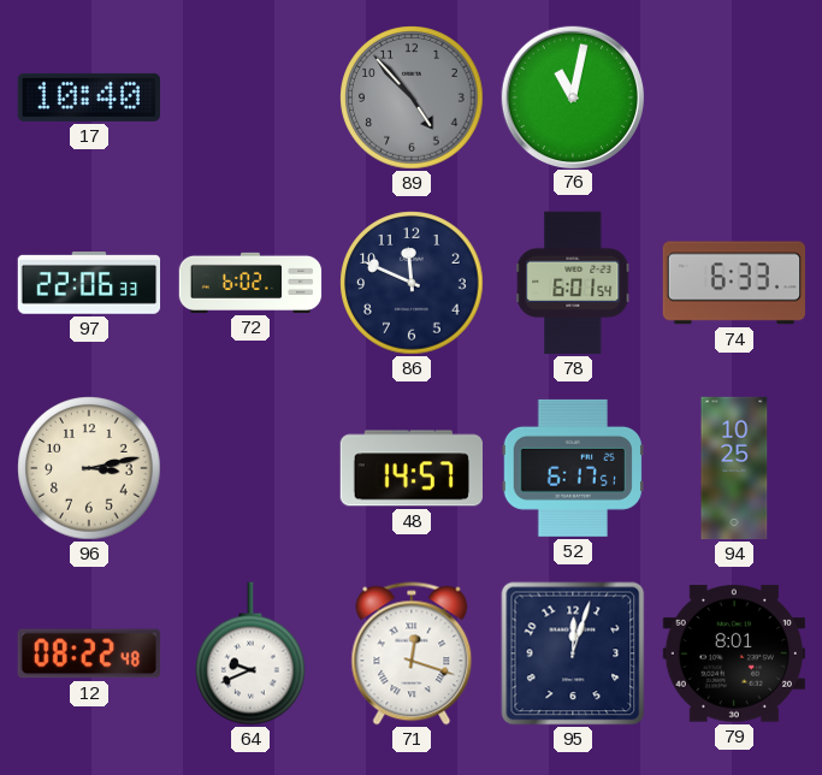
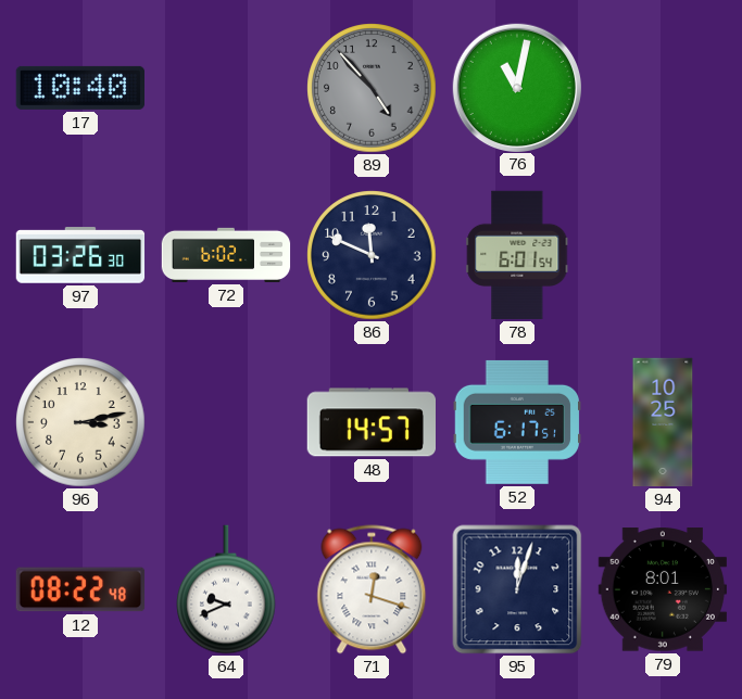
97: 22:06 -> 03:26
74: 6:33 -> none
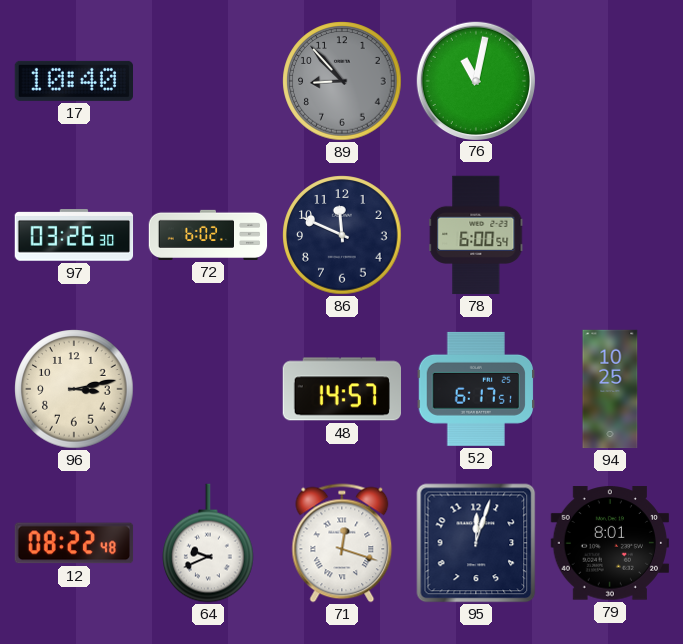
89: 4:53 -> 8:53
78: 6:01 -> 6:00
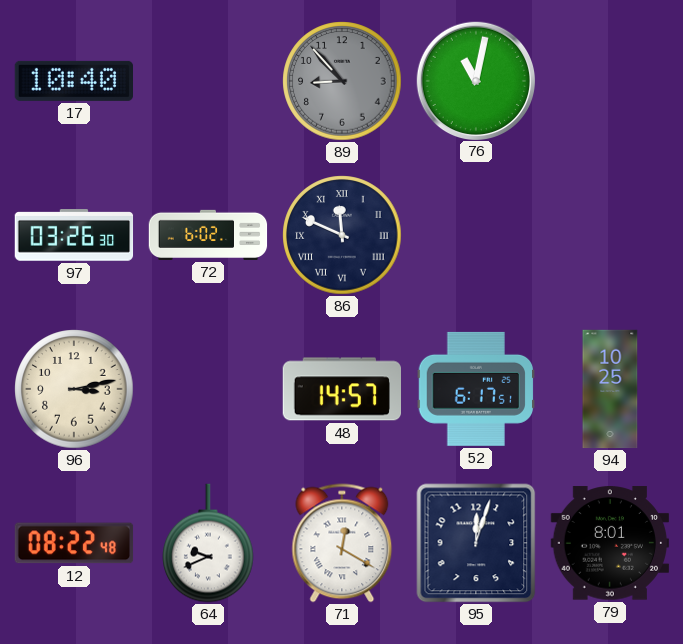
86 numerals: Arabic -> Roman
78: 6:00 -> none
71: 12:18 -> 12:20
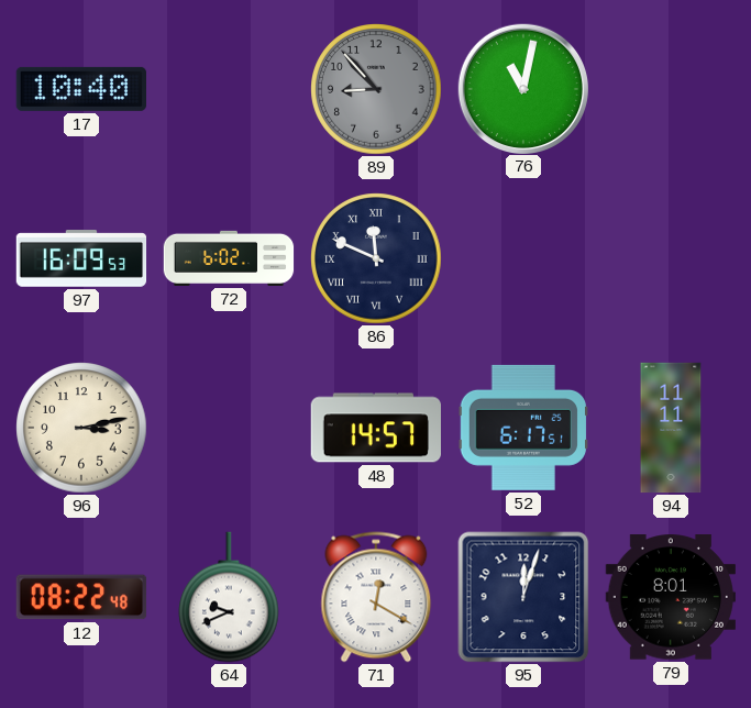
97: 03:26 -> 16:09
94: 10:25 -> 11:11
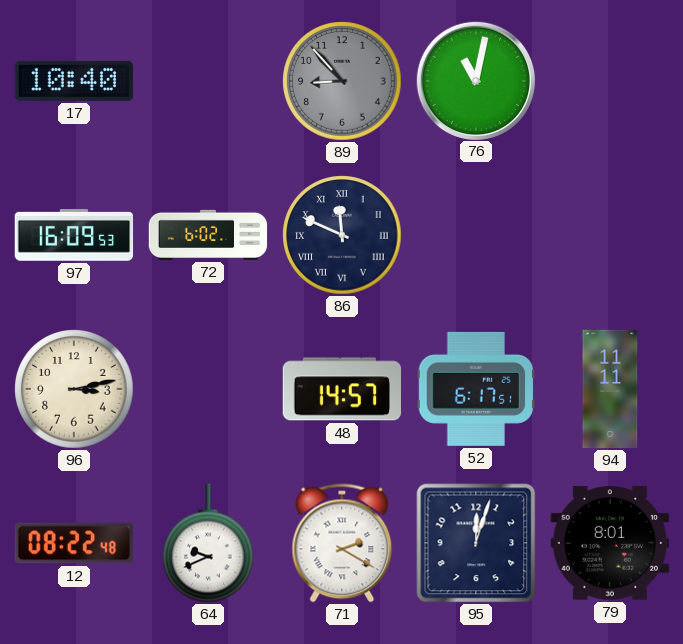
71: 12:20 -> 2:20
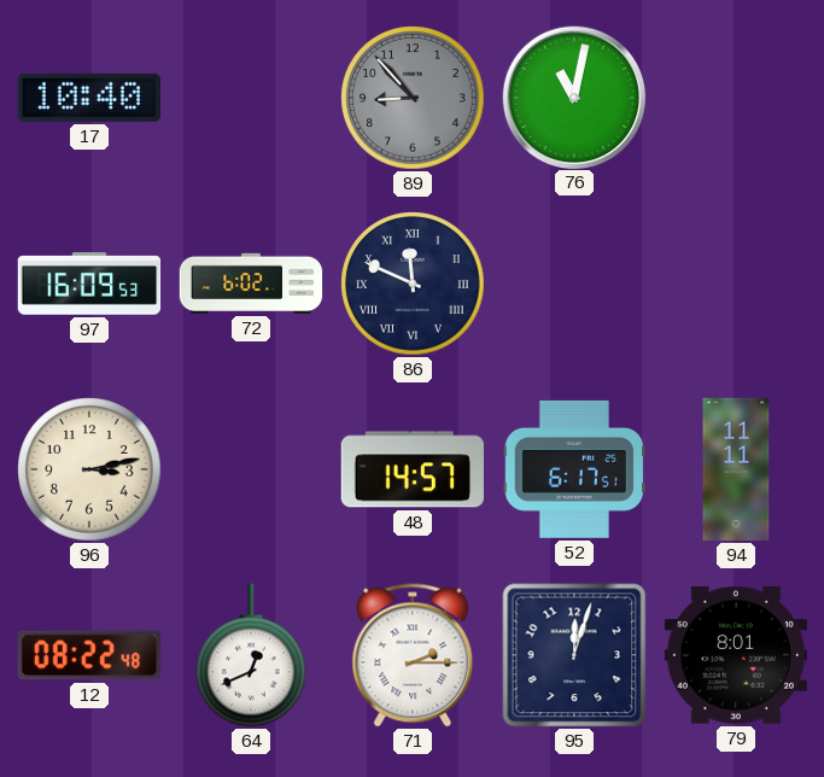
64: 9:41 -> 12:41
71: 2:20 -> 2:15
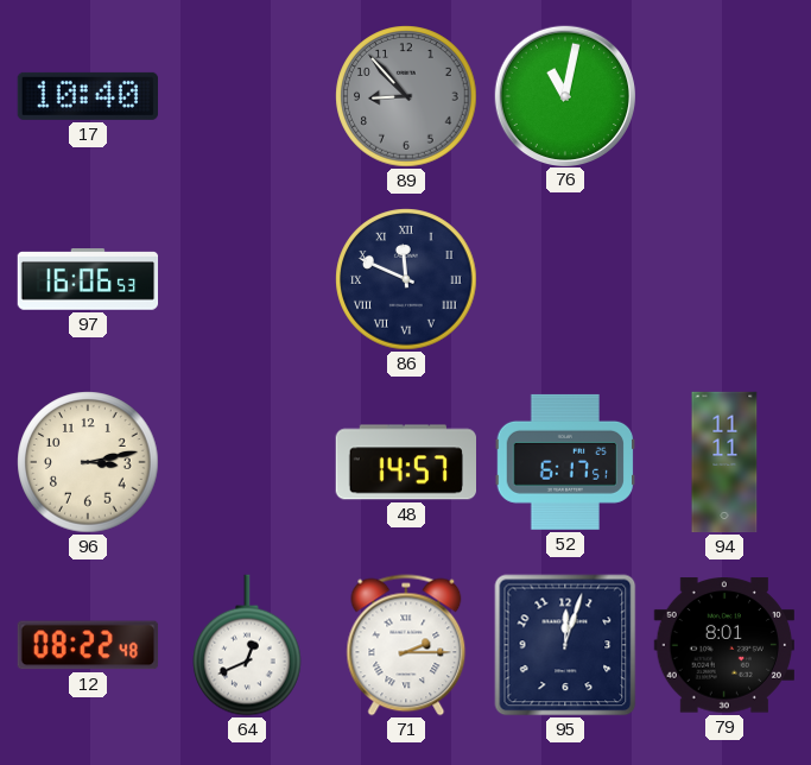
97: 16:09 -> 16:06
72: 6:02 -> none
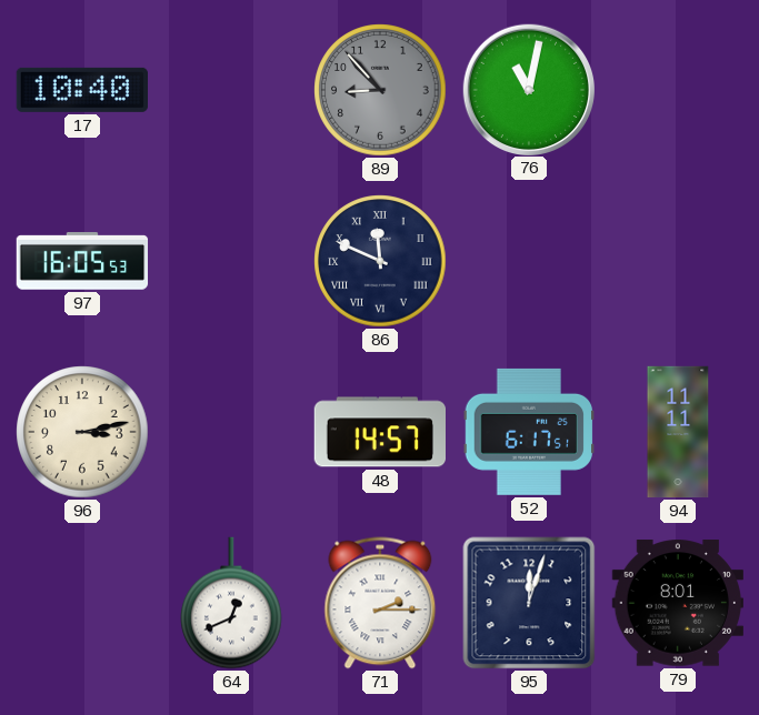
97: 16:06 -> 16:05
12: 08:22 -> none
